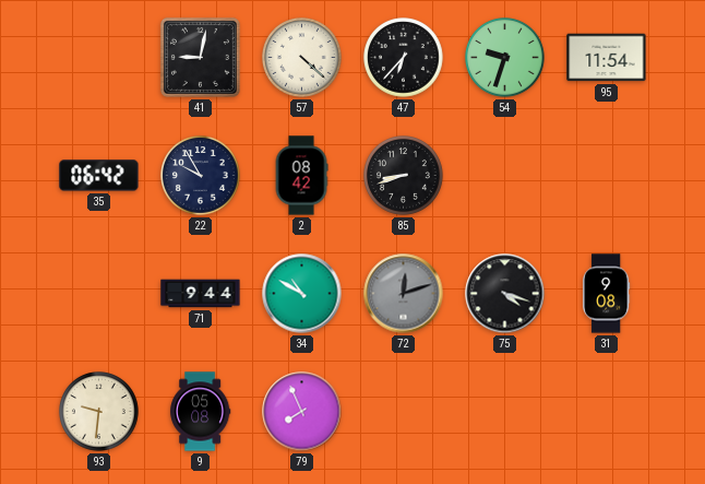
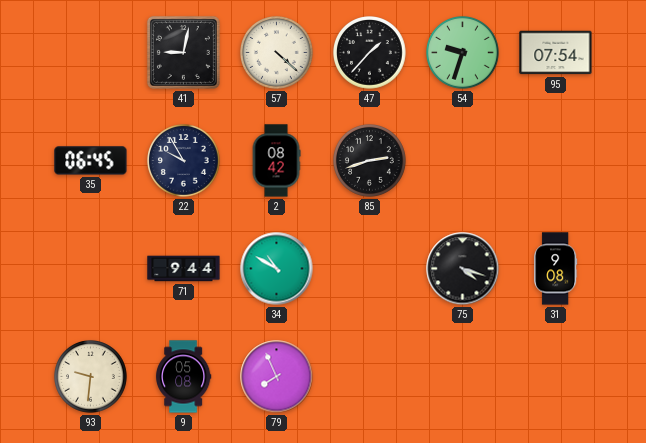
47: 6:37 -> 1:37
95: 11:54 -> 07:54
35: 06:42 -> 06:45
85: 8:42 -> 2:42
72: 12:12 -> none
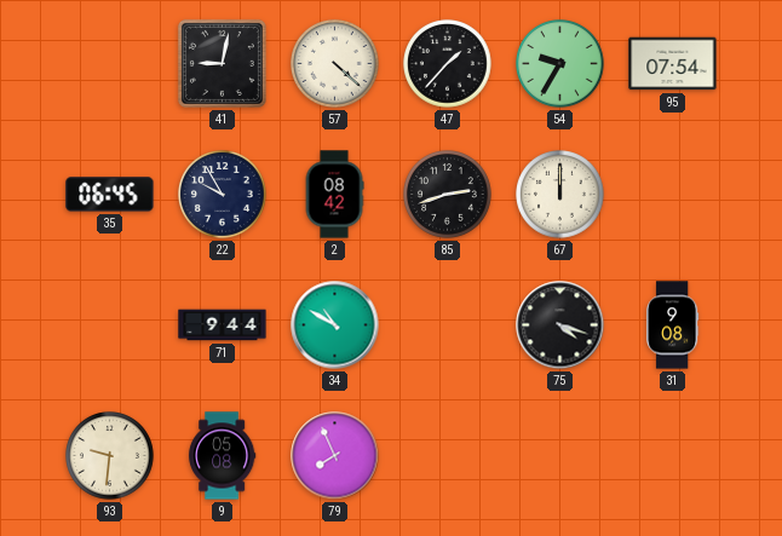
54: 9:33 -> 9:35
67: none -> 12:00
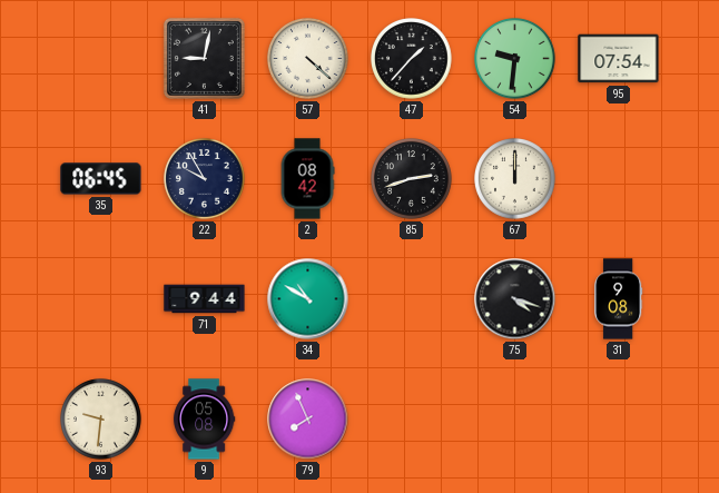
54: 9:35 -> 9:31
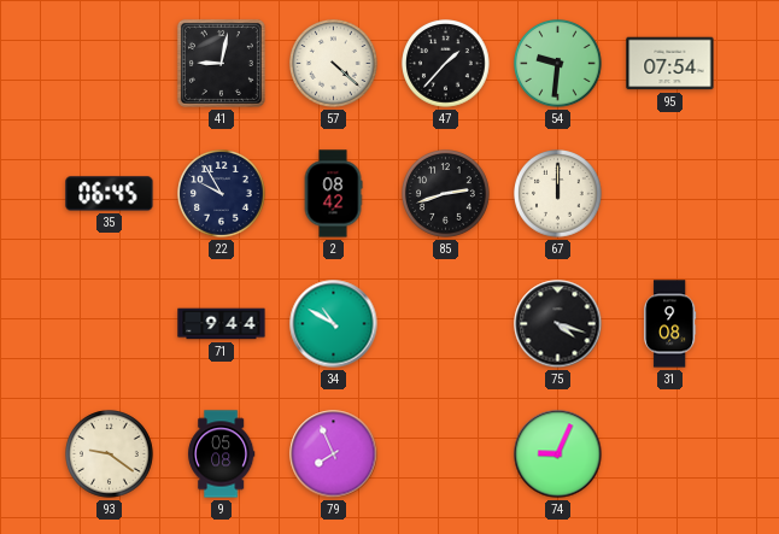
93: 9:31 -> 9:21
74: none -> 9:04
